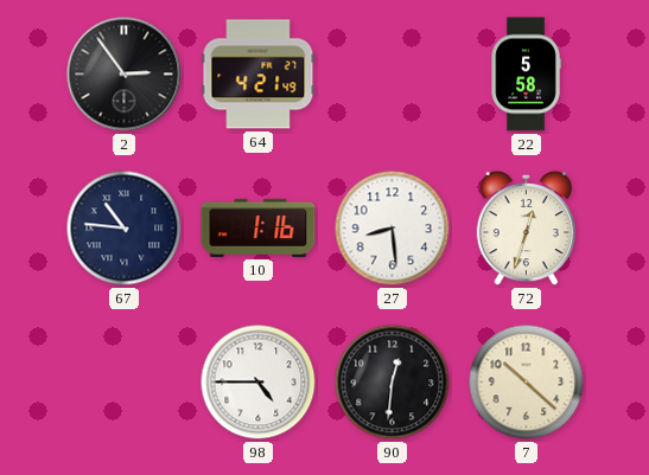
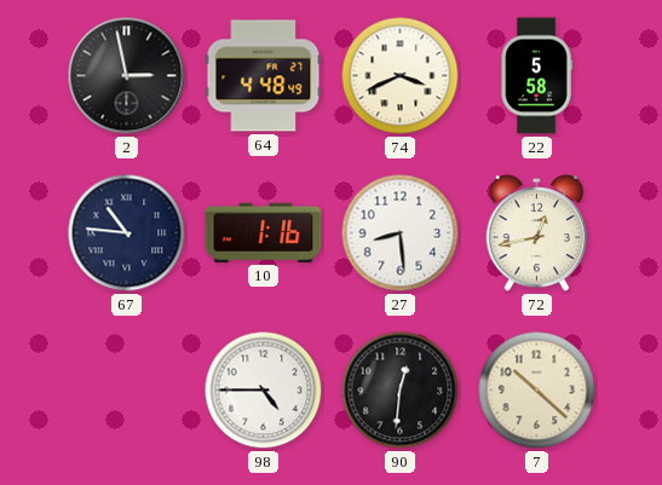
2: 2:54 -> 2:58
64: 4:21 -> 4:48
74: none -> 3:41
72: 12:33 -> 12:43
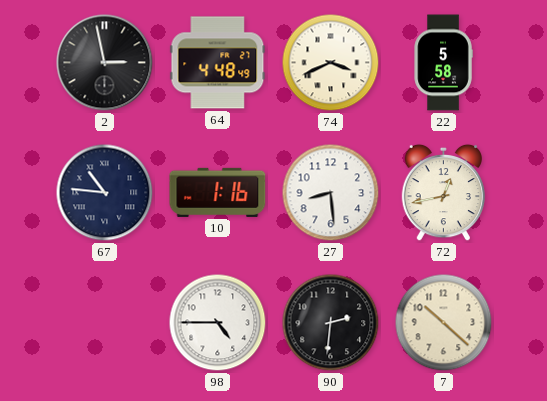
90: 12:31 -> 2:31
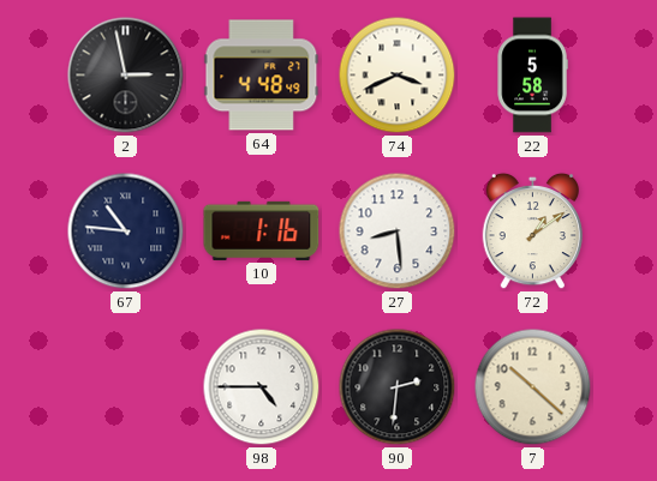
72: 12:43 -> 1:09
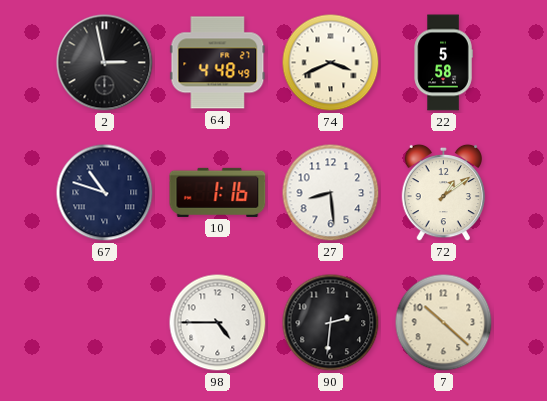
67: 10:46 -> 10:48
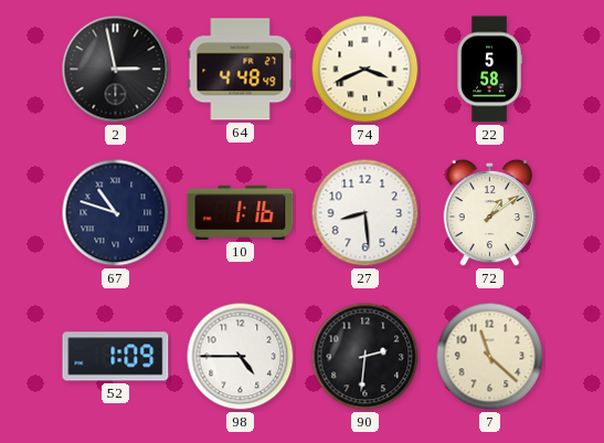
52: none -> 1:09
7: 10:22 -> 11:22
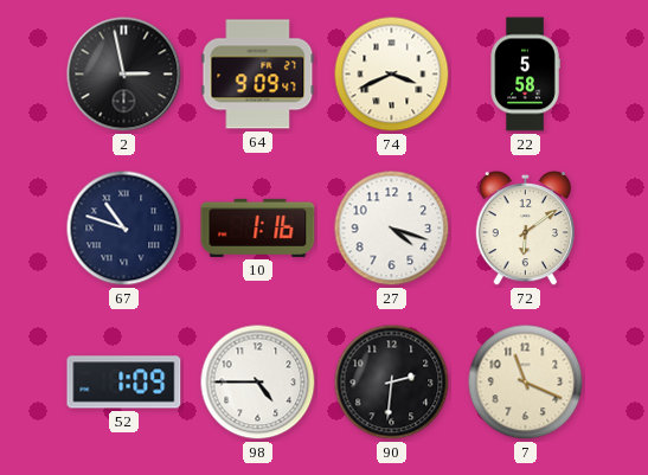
64: 4:48 -> 9:09
27: 8:29 -> 4:18
72: 1:09 -> 6:09
7: 11:22 -> 11:19
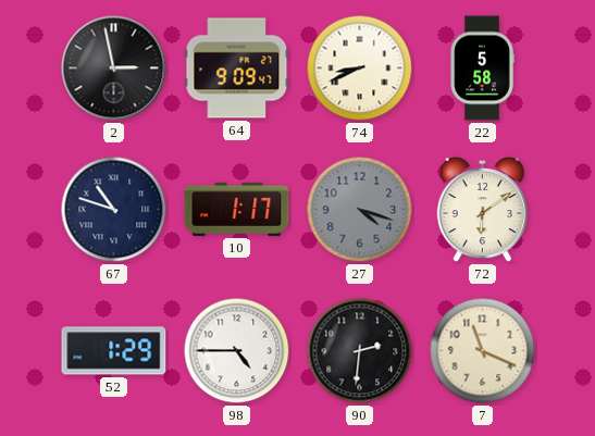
74: 3:41 -> 8:41
10: 1:16 -> 1:17
27 dial: white -> grey
52: 1:09 -> 1:29
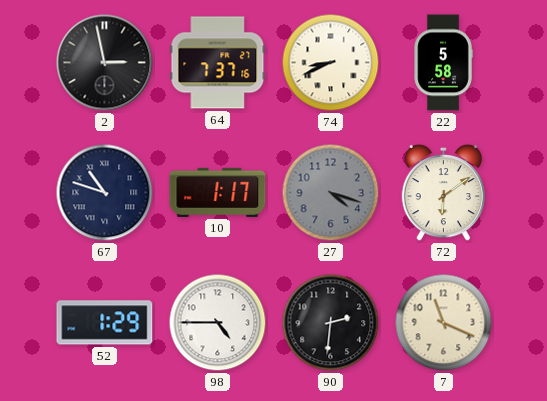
64: 9:09 -> 7:37
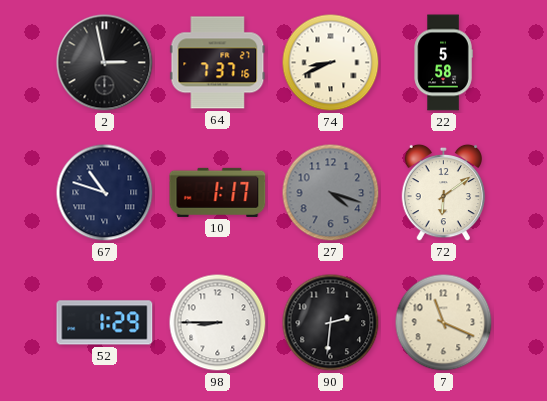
98: 4:45 -> 8:45
